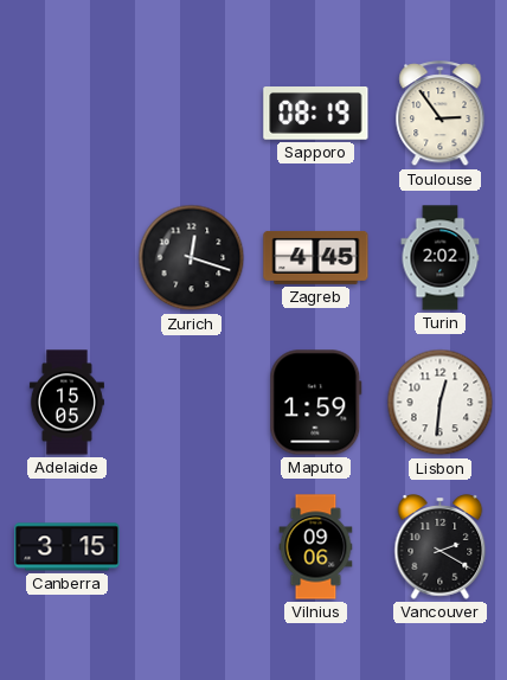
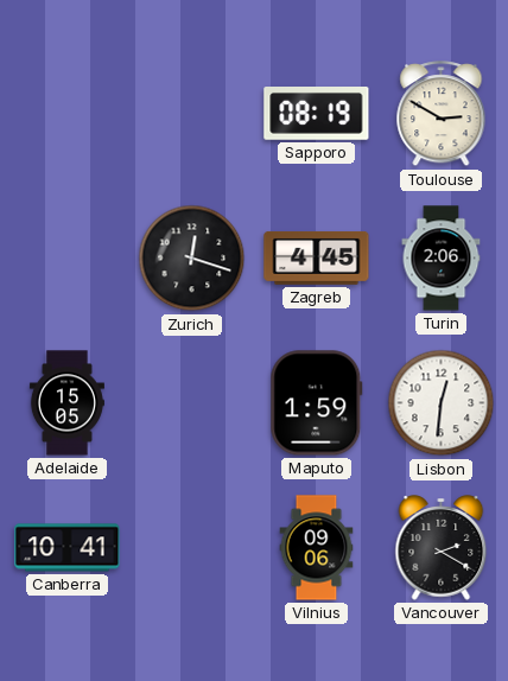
Toulouse: 2:54 -> 2:50
Turin: 2:02 -> 2:06
Canberra: 3:15 -> 10:41
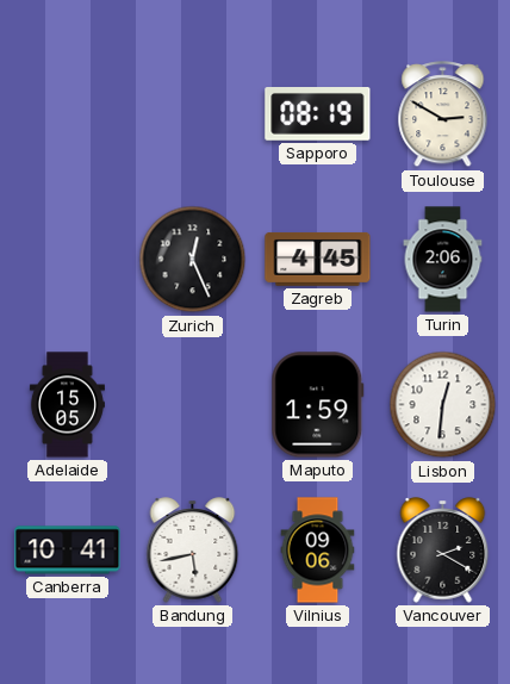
Zurich: 12:18 -> 12:26
Bandung: none -> 5:43
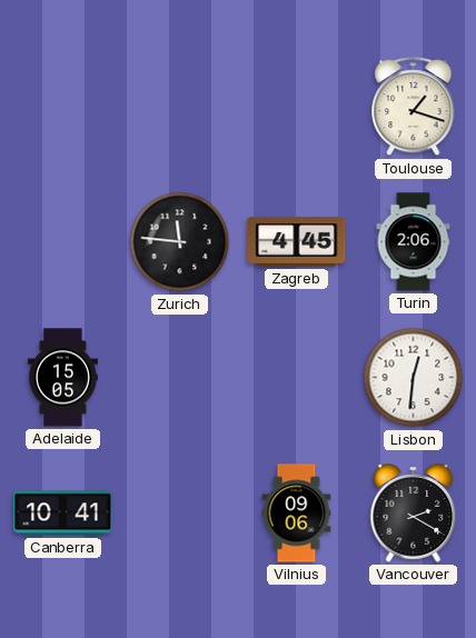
Sapporo: 08:19 -> none
Toulouse: 2:50 -> 1:18
Zurich: 12:26 -> 11:46
Maputo: 1:59 -> none
Bandung: 5:43 -> none
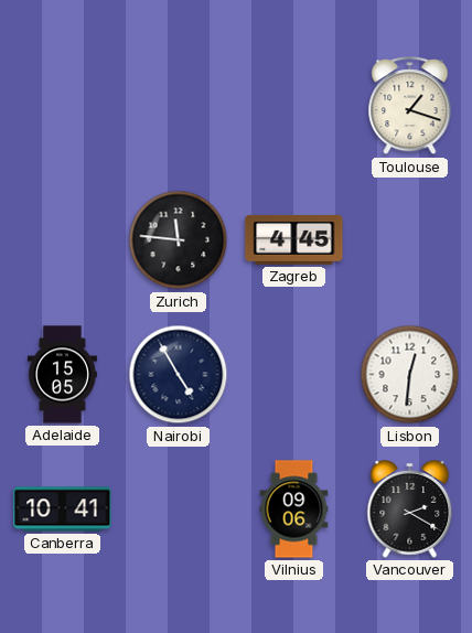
Turin: 2:06 -> none
Nairobi: none -> 4:55
